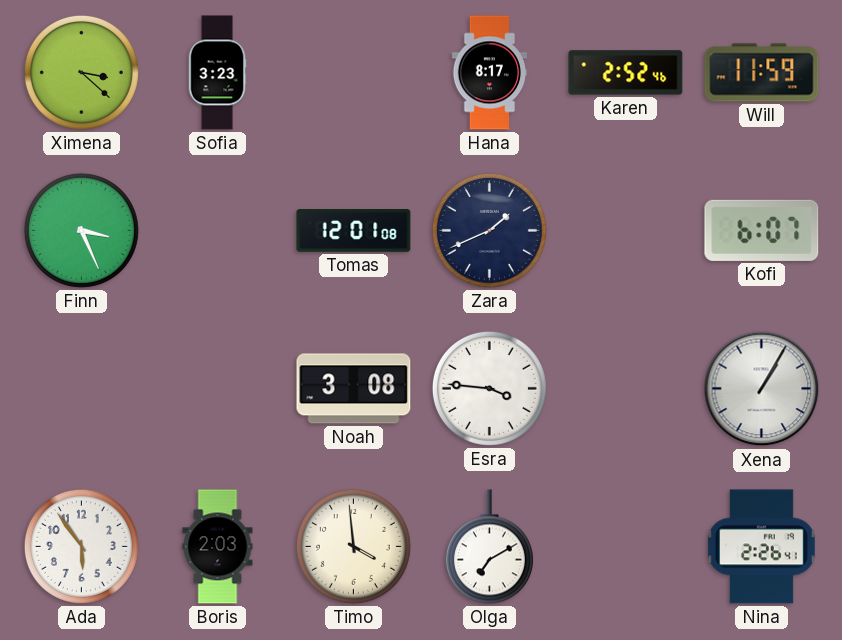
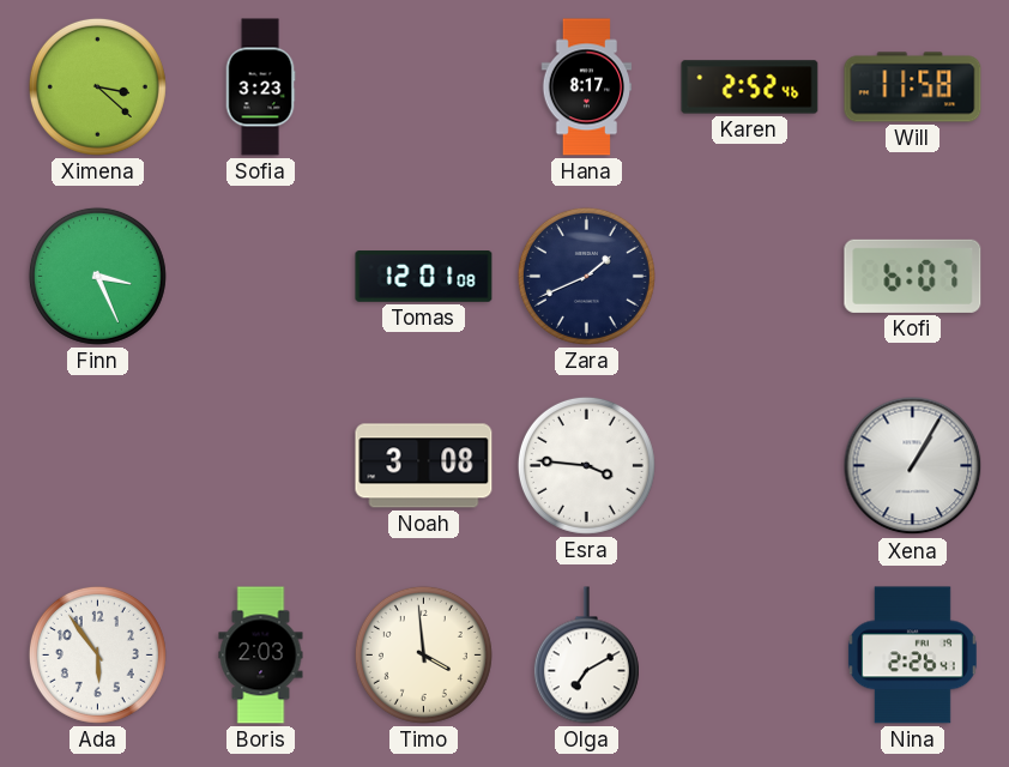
Will: 11:59 -> 11:58
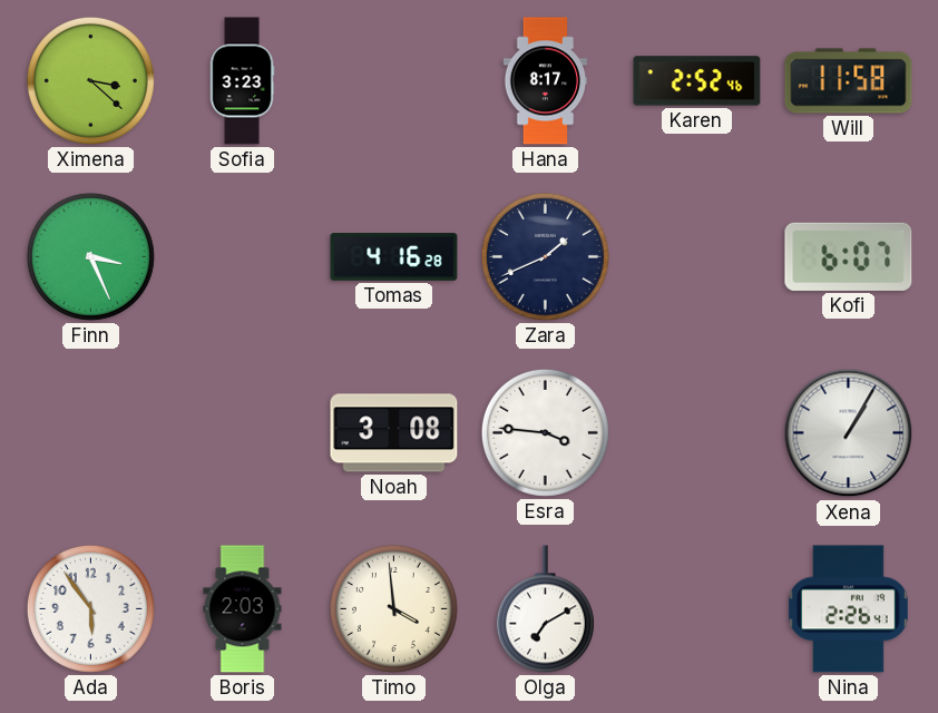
Tomas: 12:01 -> 4:16
